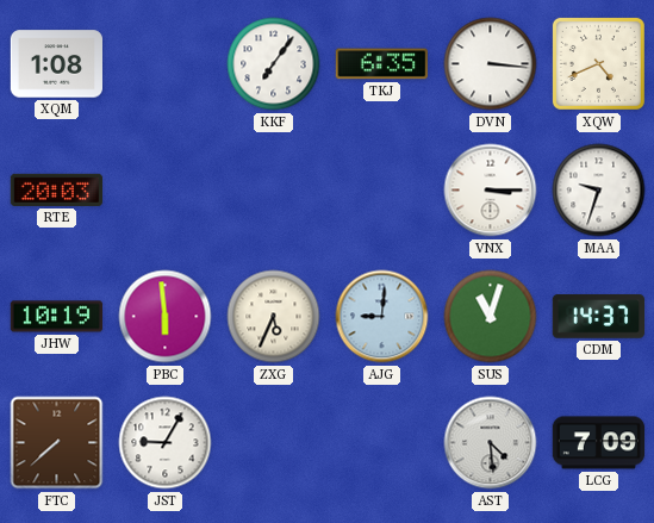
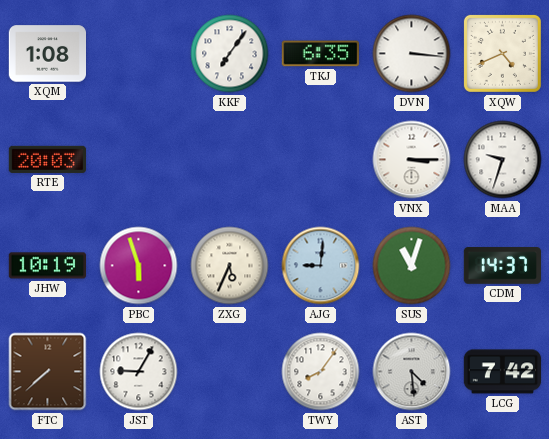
PBC: 5:59 -> 5:57
TWY: none -> 8:06
LCG: 7:09 -> 7:42
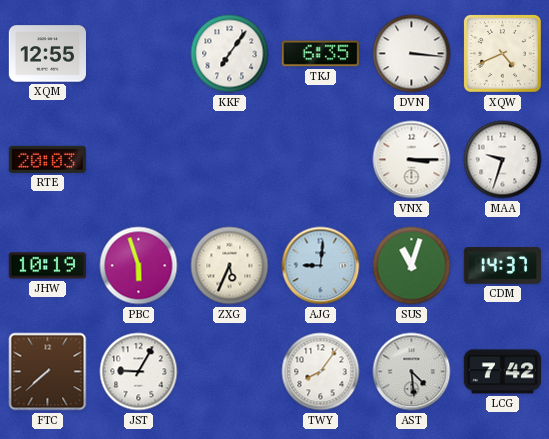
XQM: 1:08 -> 12:55
